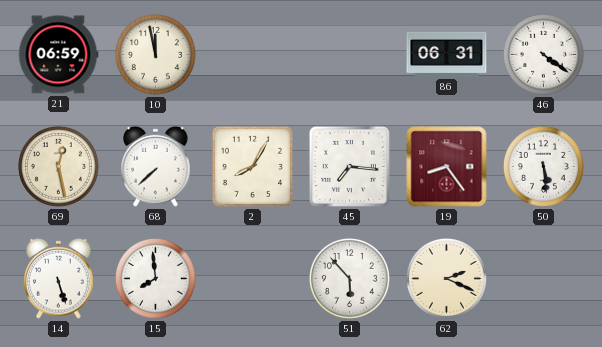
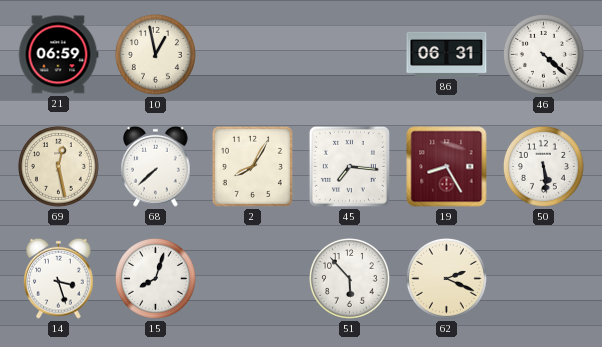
10: 11:58 -> 12:58
46: 4:21 -> 4:22
19: 8:24 -> 8:25
14: 5:27 -> 3:27
15: 7:59 -> 8:03
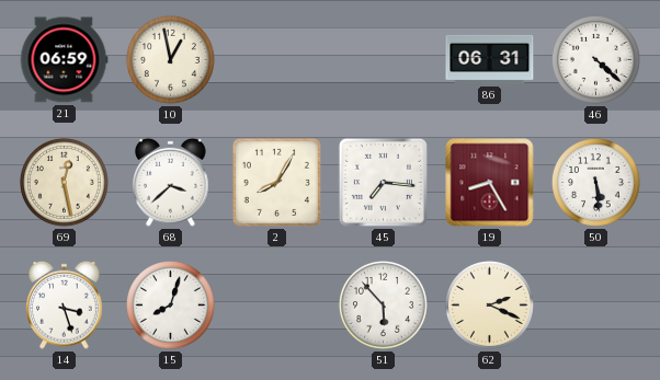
68: 7:38 -> 3:38
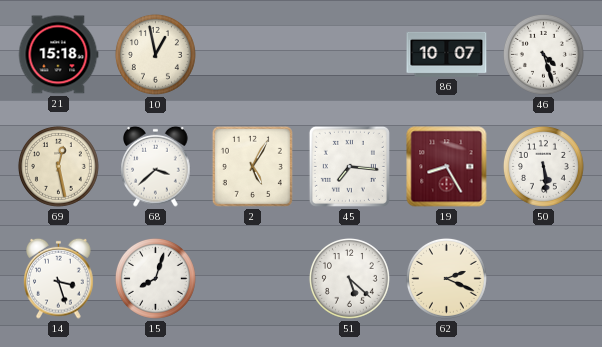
21: 06:59 -> 15:18
86: 06:31 -> 10:07
46: 4:22 -> 4:27
2: 8:05 -> 5:05
51: 5:53 -> 5:22
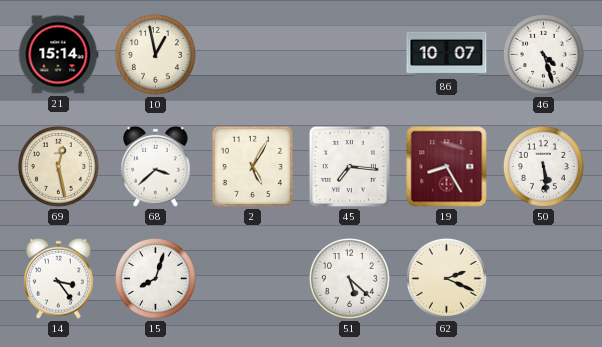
21: 15:18 -> 15:14
14: 3:27 -> 3:24
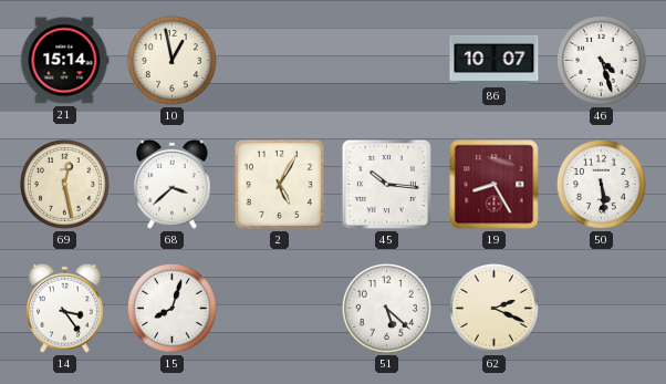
45: 7:16 -> 10:16
